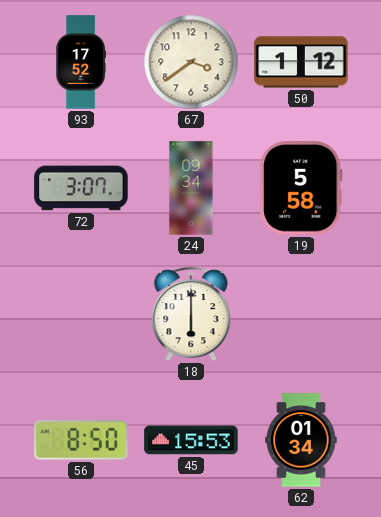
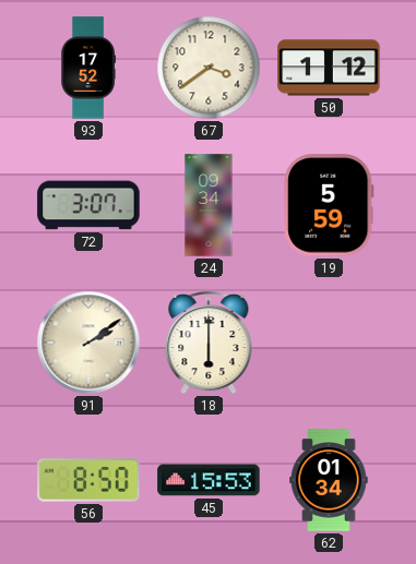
19: 5:58 -> 5:59
91: none -> 2:09
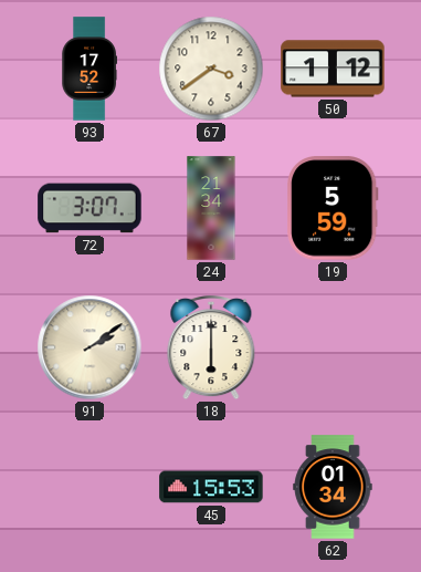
24: 09:34 -> 21:34
56: 8:50 -> none
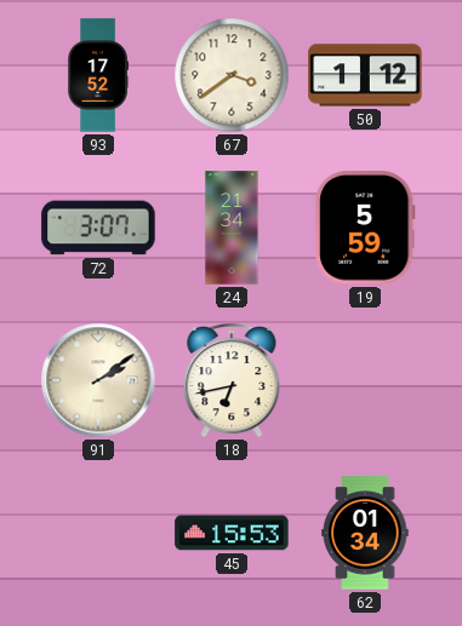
18: 6:00 -> 6:43
